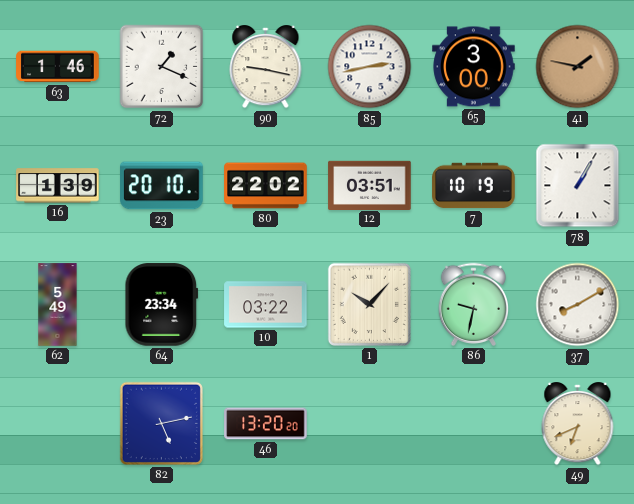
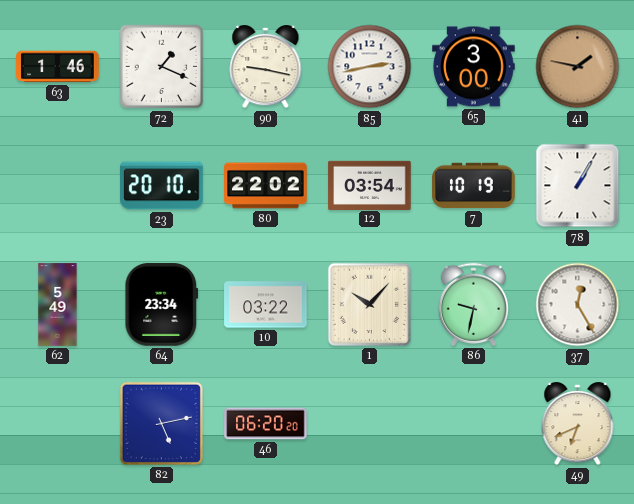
16: 1:39 -> none
12: 03:51 -> 03:54
37: 8:10 -> 12:25
46: 13:20 -> 06:20
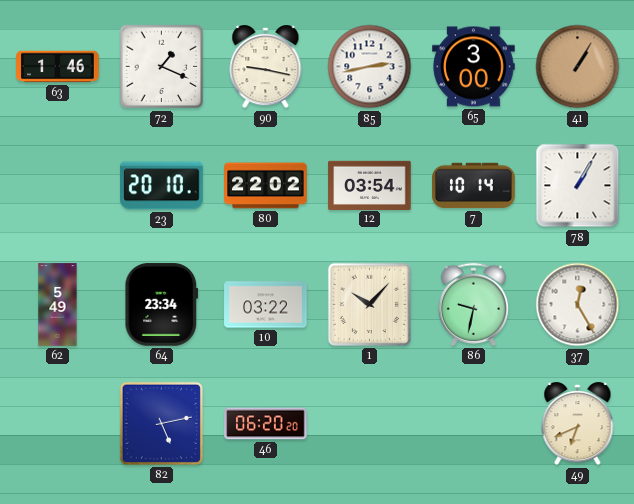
41: 1:47 -> 1:05
7: 10:19 -> 10:14
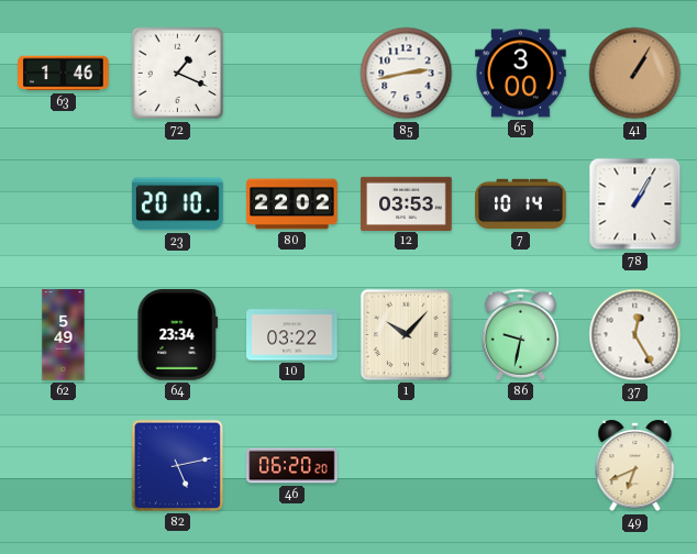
90: 9:17 -> none
12: 03:54 -> 03:53
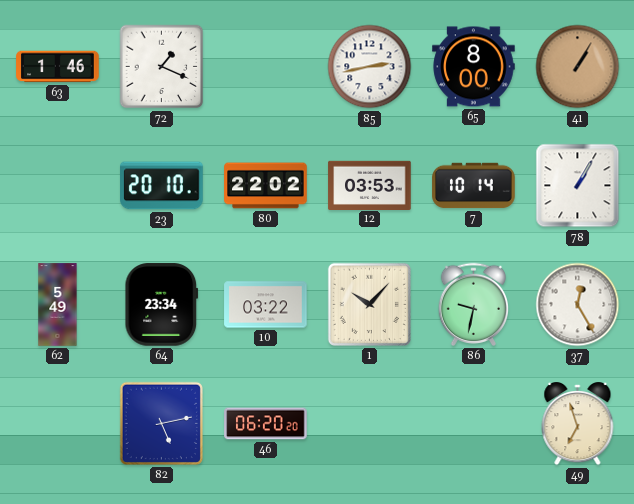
65: 3:00 -> 8:00
49: 6:41 -> 6:57
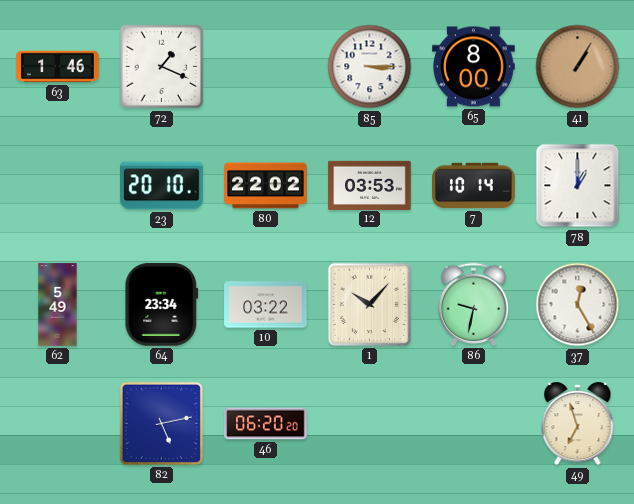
85: 2:43 -> 3:15
78: 1:05 -> 1:00
